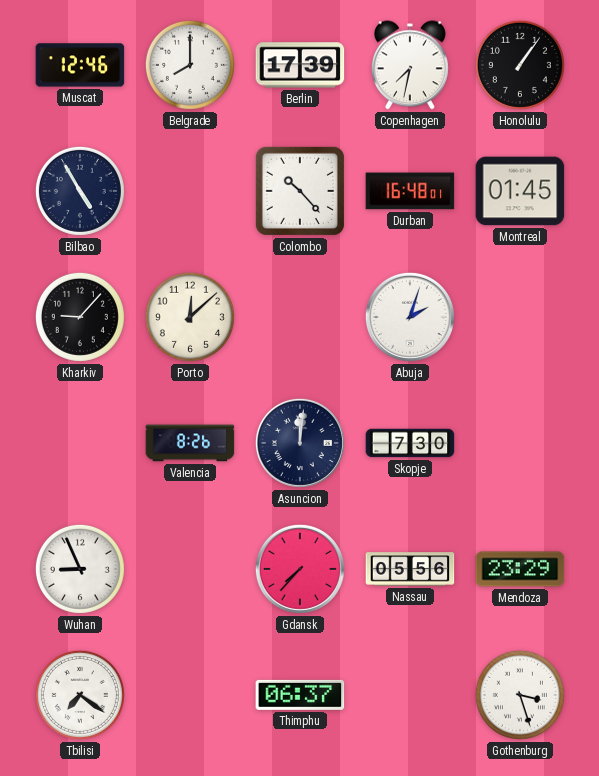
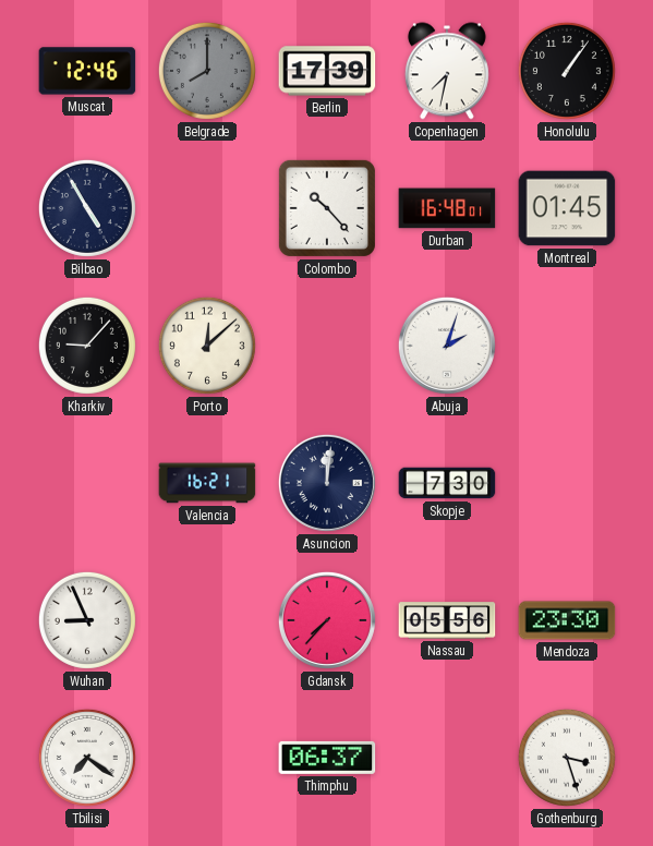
Belgrade dial: white -> grey
Valencia: 8:26 -> 16:21
Mendoza: 23:29 -> 23:30
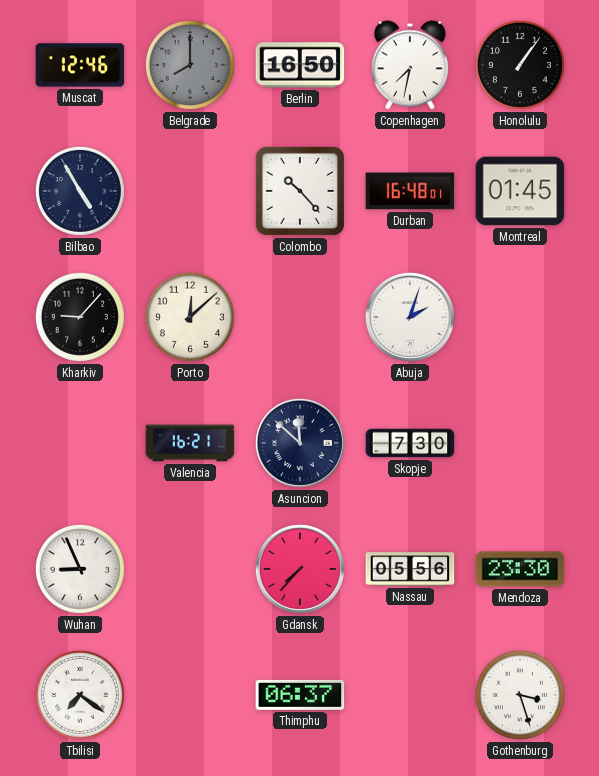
Berlin: 17:39 -> 16:50
Asuncion: 12:01 -> 11:52
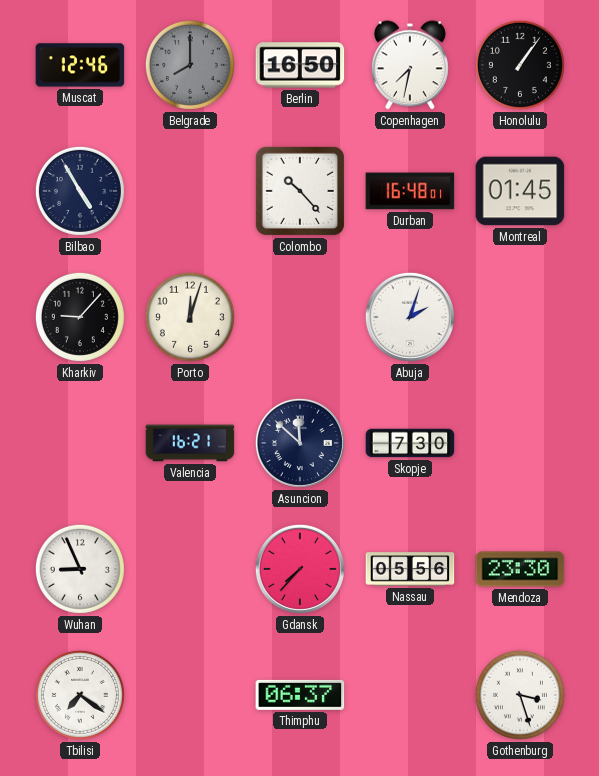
Porto: 12:08 -> 12:03
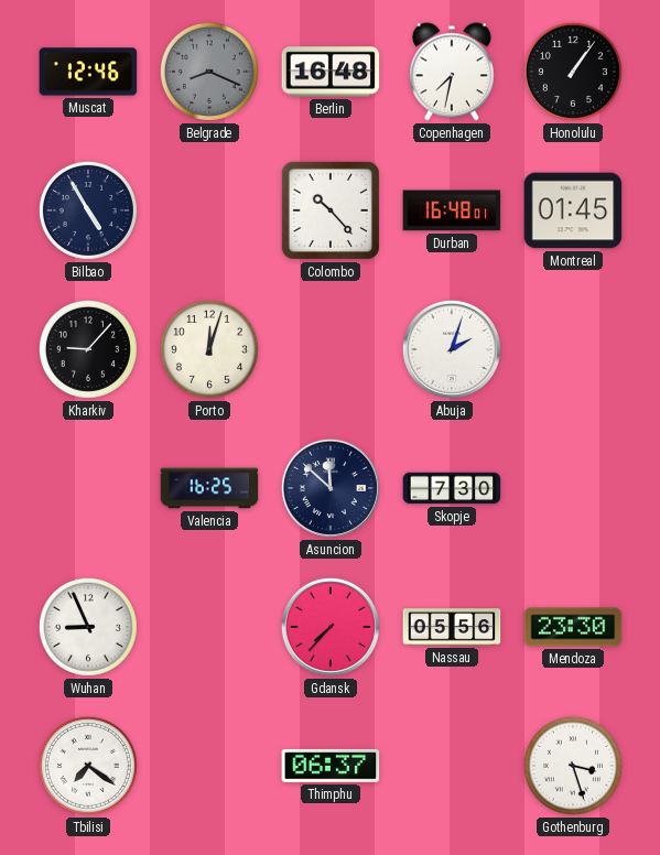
Belgrade: 8:00 -> 8:19
Berlin: 16:50 -> 16:48
Valencia: 16:21 -> 16:25
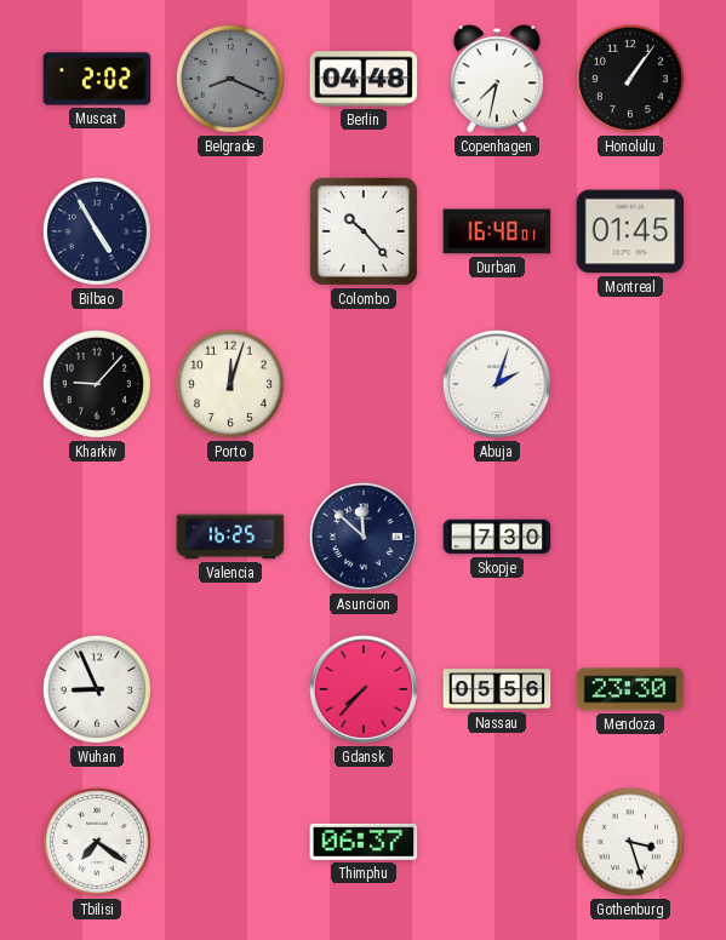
Muscat: 12:46 -> 2:02
Berlin: 16:48 -> 04:48
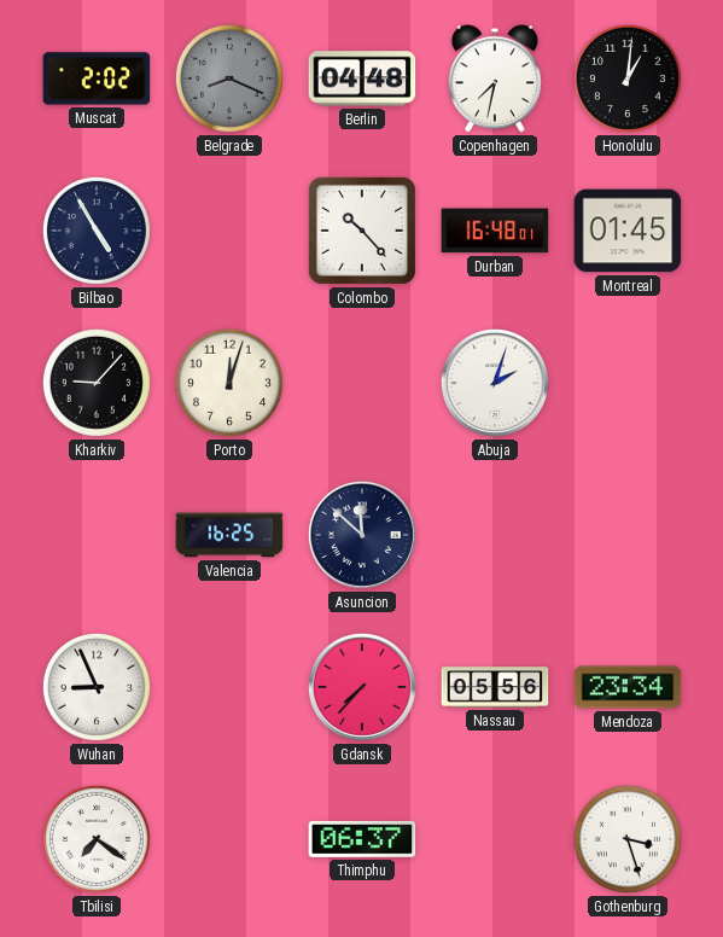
Honolulu: 1:06 -> 1:01
Skopje: 7:30 -> none
Mendoza: 23:30 -> 23:34
